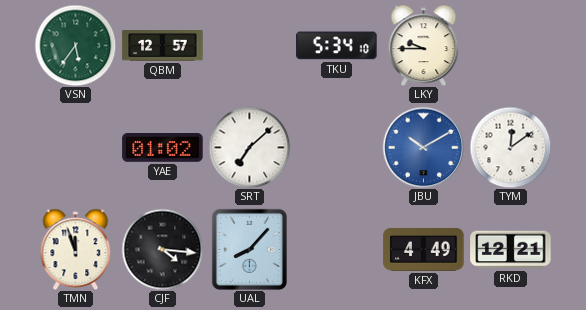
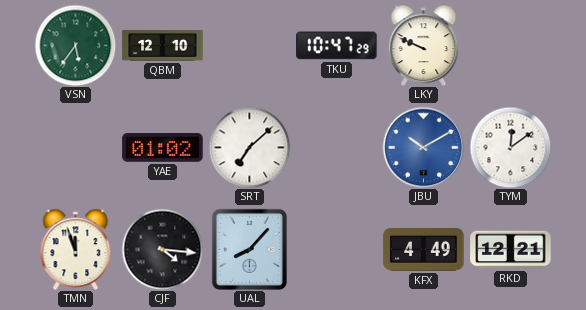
QBM: 12:57 -> 12:10
TKU: 5:34 -> 10:47
LKY: 9:45 -> 9:49
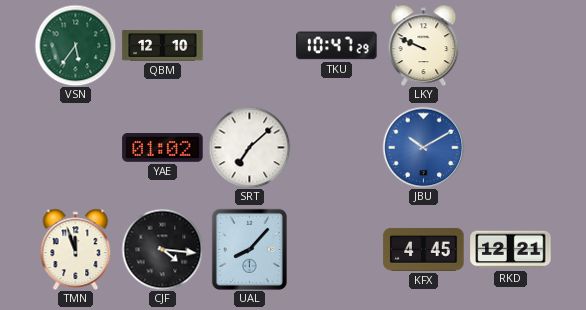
TYM: 12:09 -> none
KFX: 4:49 -> 4:45
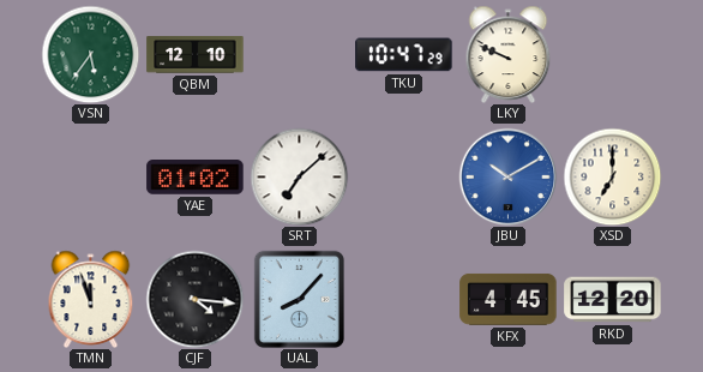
XSD: none -> 7:00
RKD: 12:21 -> 12:20
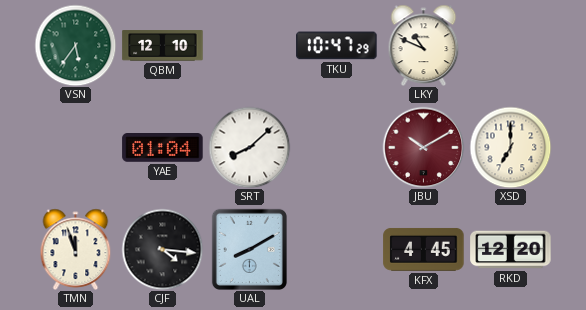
LKY: 9:49 -> 10:49
YAE: 01:02 -> 01:04
SRT: 7:08 -> 8:08
JBU dial: blue -> burgundy
UAL: 8:07 -> 8:10
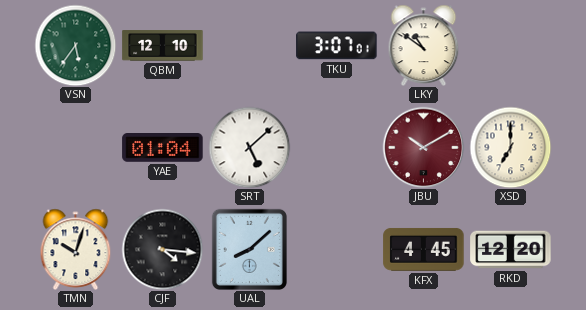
TKU: 10:47 -> 3:07
LKY: 10:49 -> 10:51
SRT: 8:08 -> 5:08
TMN: 11:57 -> 10:03
UAL: 8:10 -> 8:08
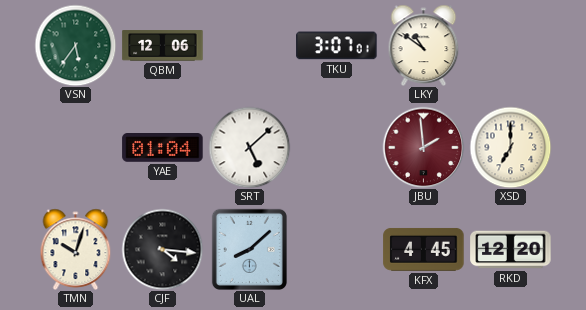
QBM: 12:10 -> 12:06
JBU: 10:10 -> 1:59
